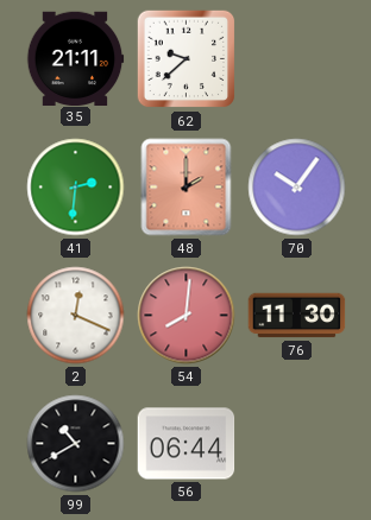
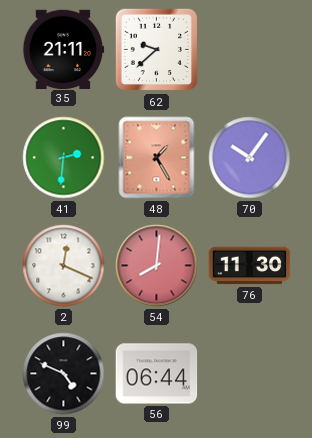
48: 2:00 -> 1:25
99: 10:40 -> 4:49
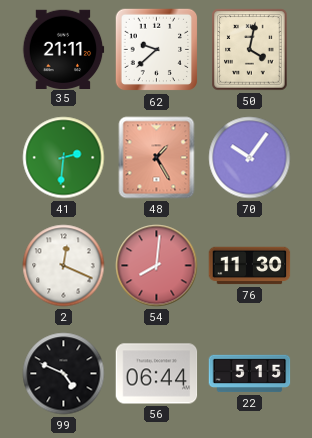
50: none -> 4:02
22: none -> 5:15
